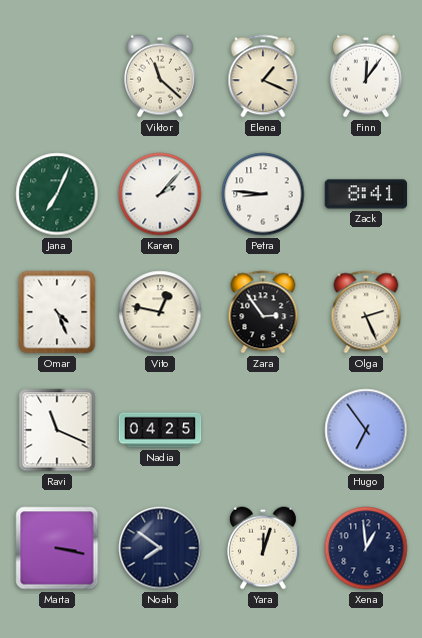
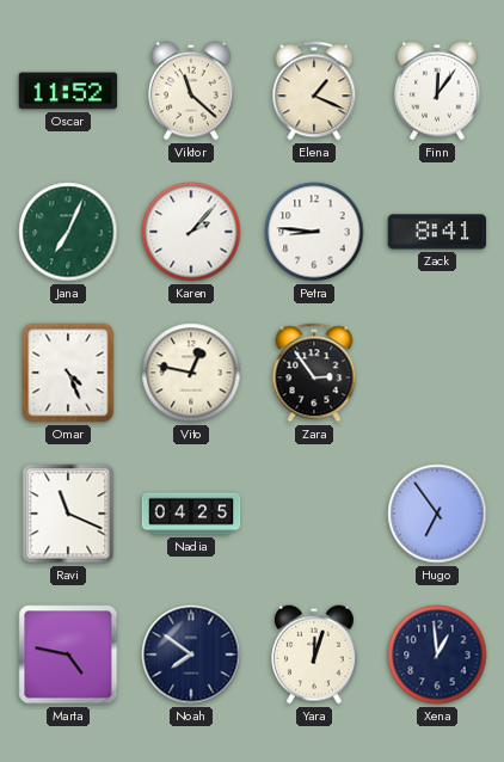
Oscar: none -> 11:52
Olga: 2:26 -> none
Marta: 3:17 -> 4:47
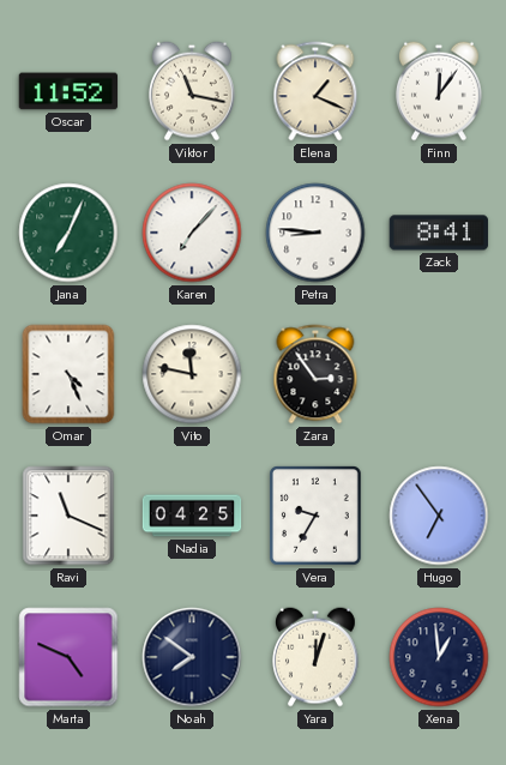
Viktor: 11:22 -> 11:17
Karen: 2:07 -> 7:07
Vito: 12:47 -> 11:47
Vera: none -> 9:35
Marta: 4:47 -> 4:49
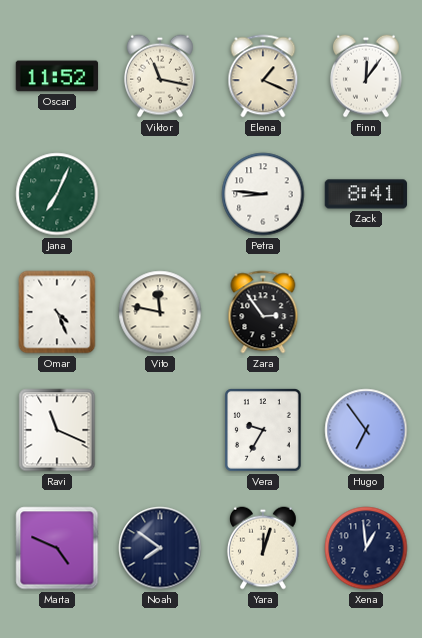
Karen: 7:07 -> none
Nadia: 04:25 -> none
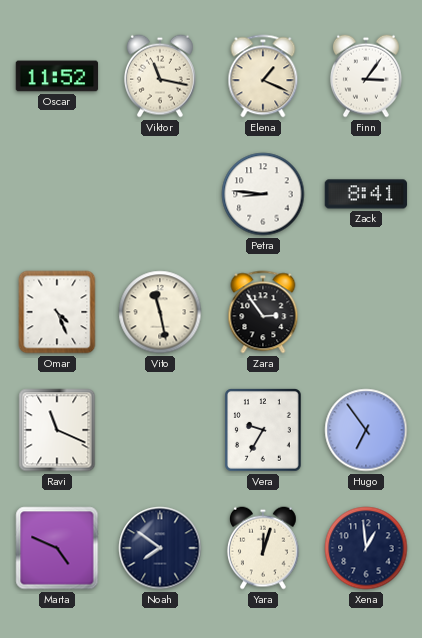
Finn: 12:06 -> 3:06
Jana: 7:04 -> none
Vito: 11:47 -> 11:28
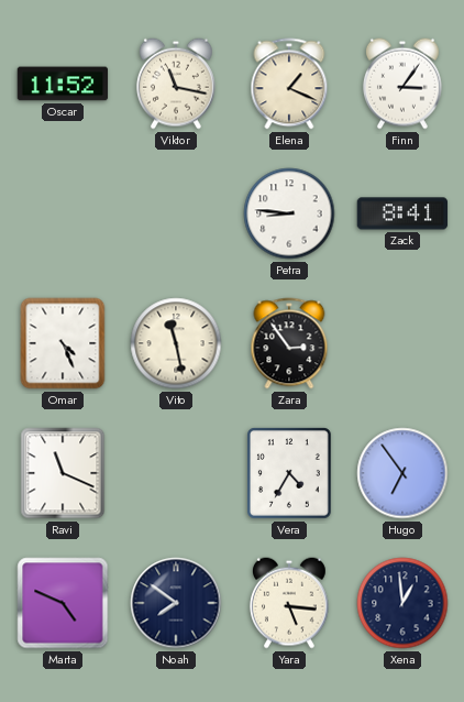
Vera: 9:35 -> 4:35
Yara: 12:03 -> 5:16
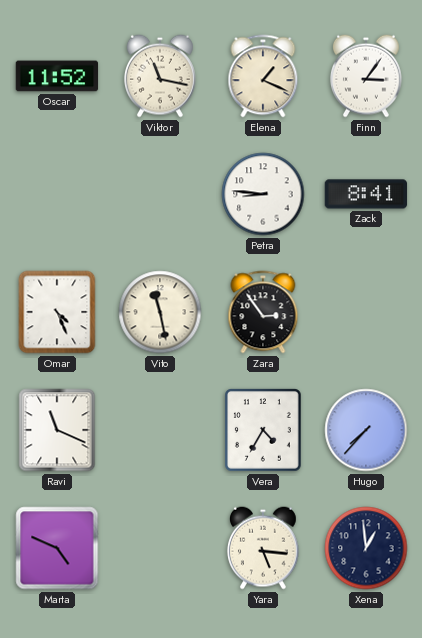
Hugo: 6:54 -> 7:37
Noah: 7:51 -> none
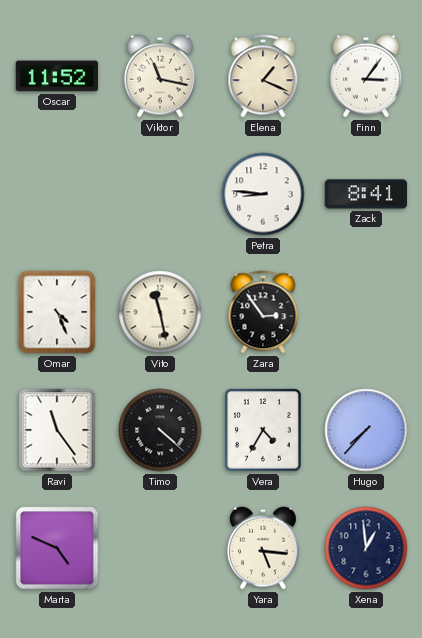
Ravi: 11:19 -> 11:24
Timo: none -> 4:22
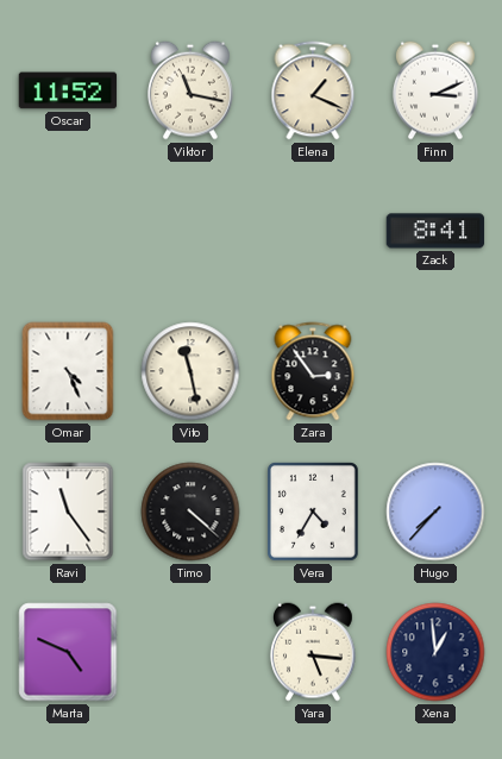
Finn: 3:06 -> 3:11
Petra: 8:46 -> none
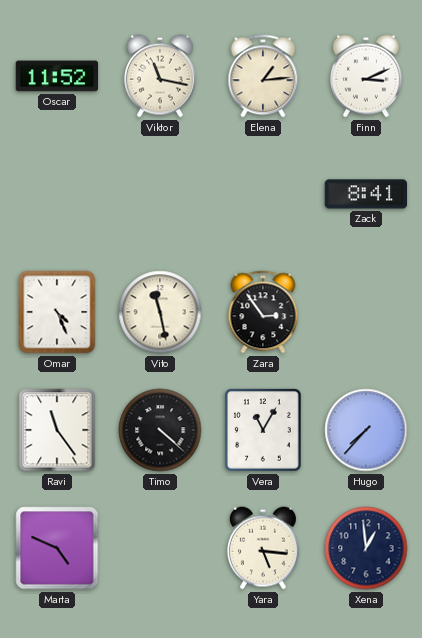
Elena: 1:19 -> 1:14
Vera: 4:35 -> 11:05
